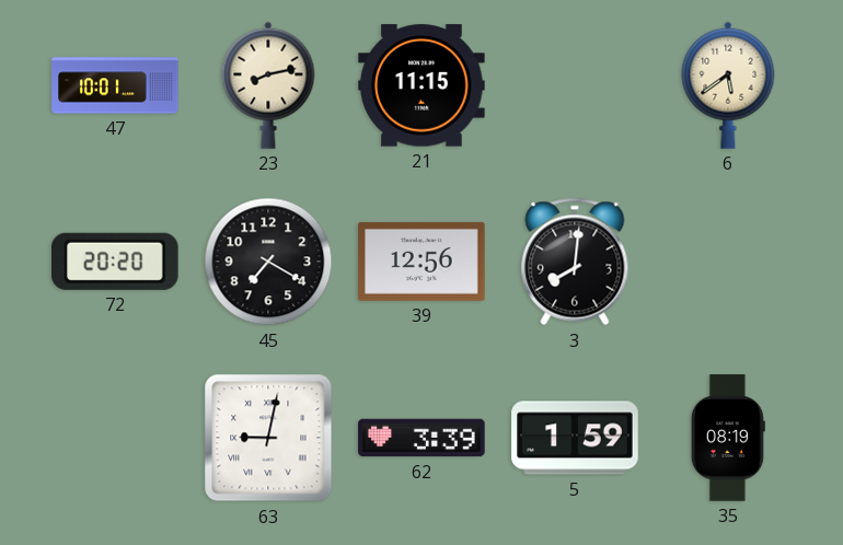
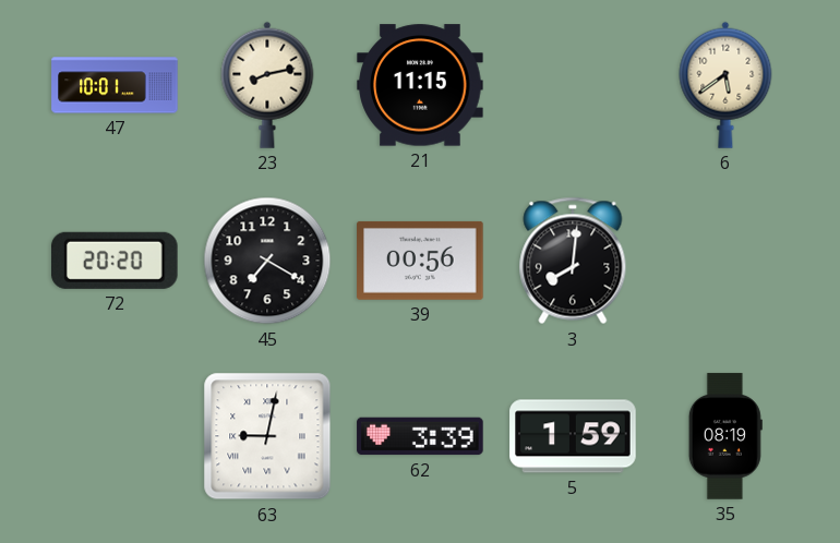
39: 12:56 -> 00:56
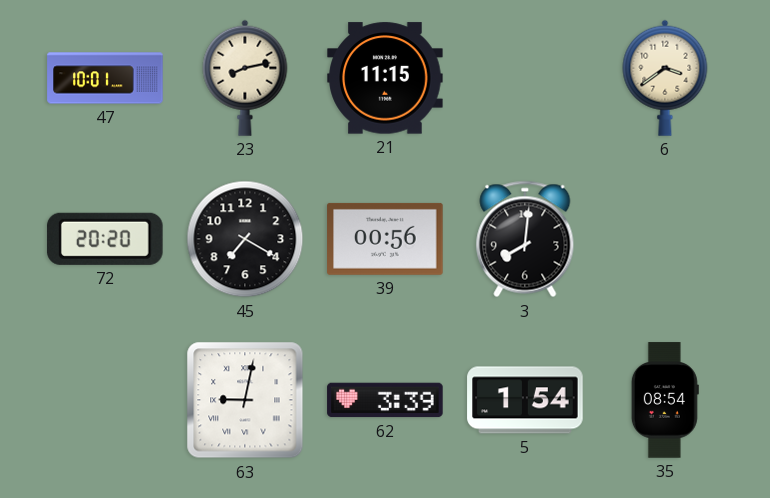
6: 5:39 -> 3:39
5: 1:59 -> 1:54
35: 08:19 -> 08:54
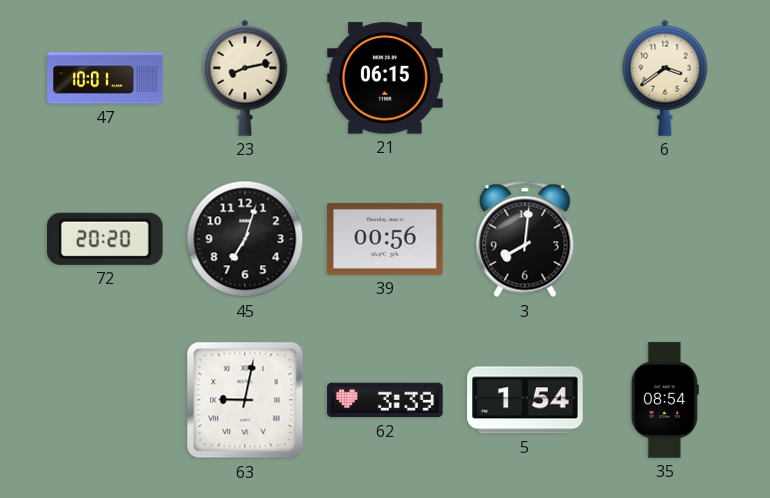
21: 11:15 -> 06:15
45: 7:20 -> 7:03
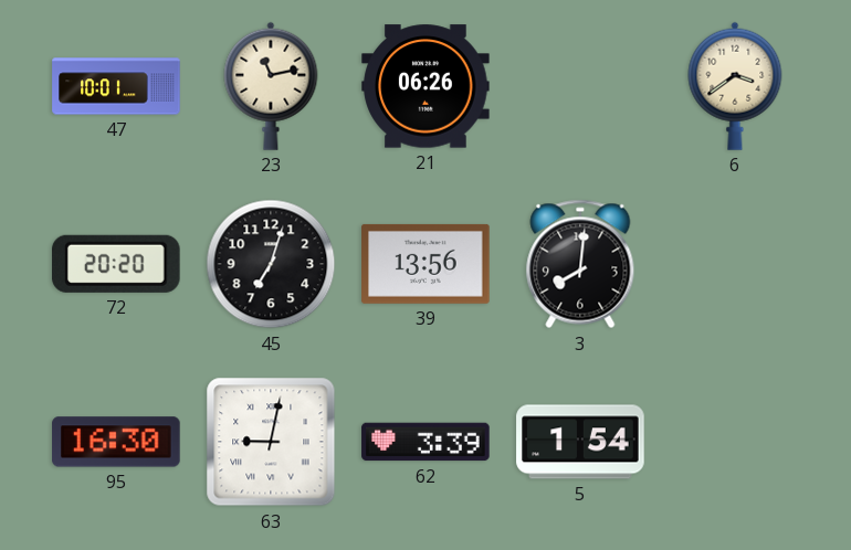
23: 8:13 -> 11:13
21: 06:15 -> 06:26
39: 00:56 -> 13:56
95: none -> 16:30
35: 08:54 -> none
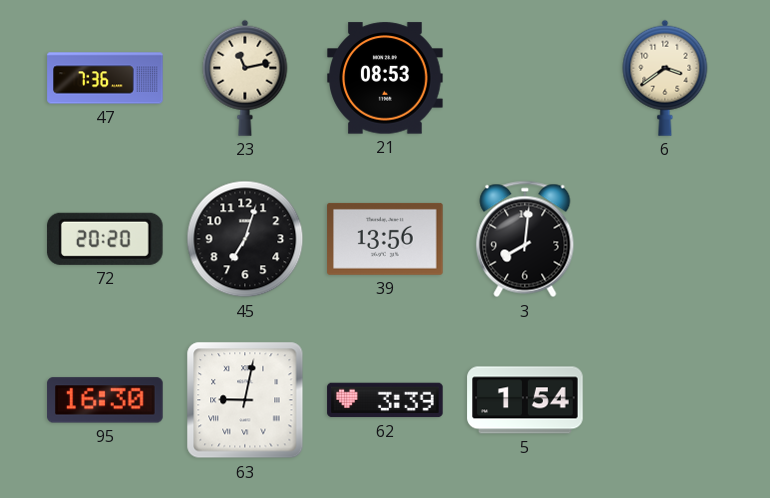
47: 10:01 -> 7:36
21: 06:26 -> 08:53
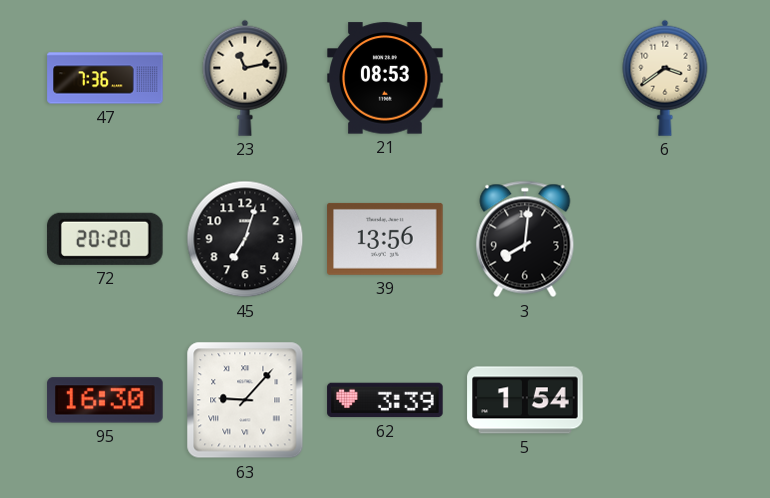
63: 9:02 -> 9:07
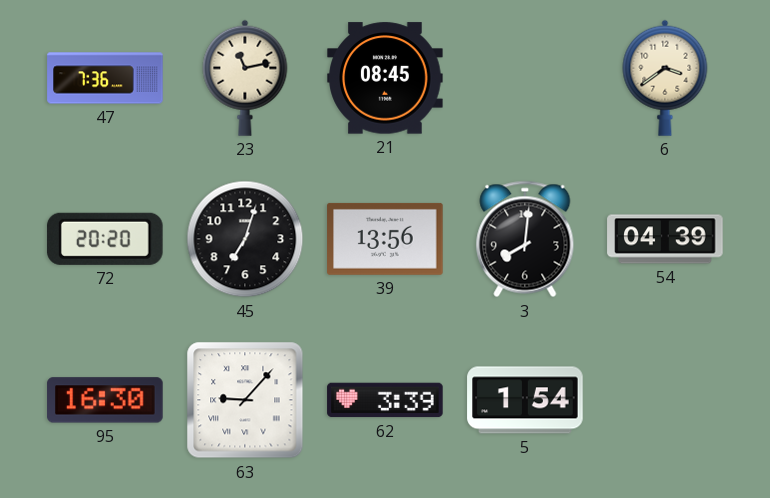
21: 08:53 -> 08:45
54: none -> 04:39
